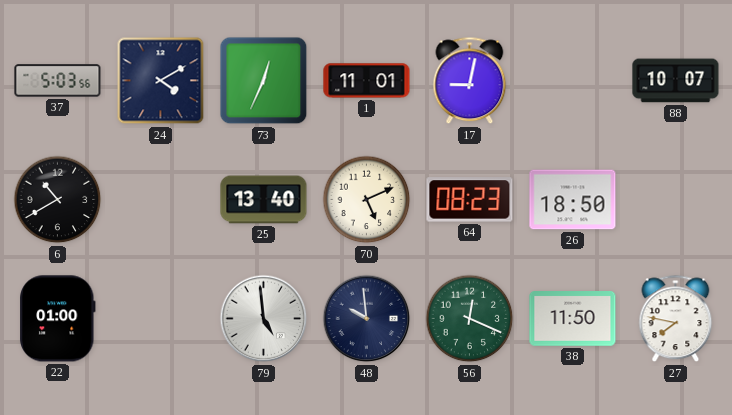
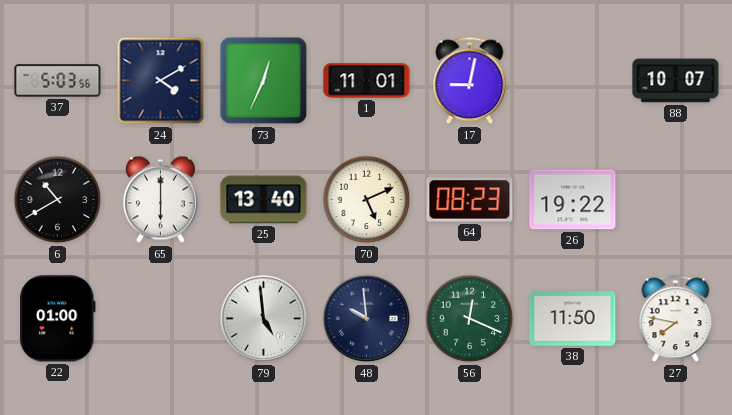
65: none -> 6:00
26: 18:50 -> 19:22
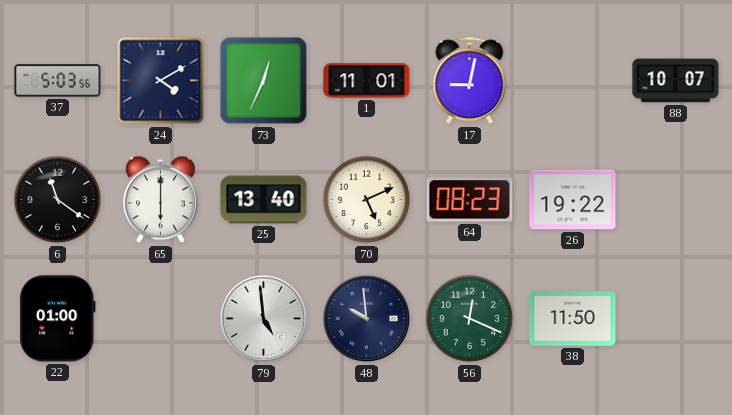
6: 10:40 -> 11:21
27: 7:47 -> none
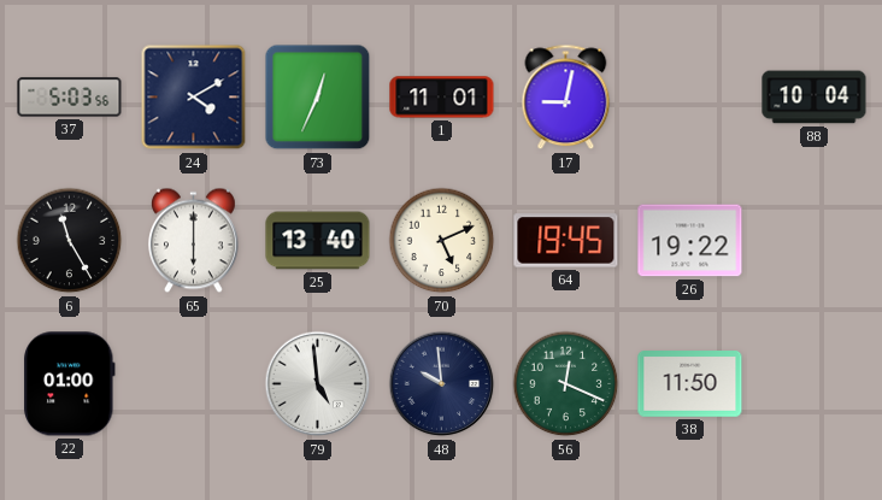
88: 10:07 -> 10:04
6: 11:21 -> 11:25
64: 08:23 -> 19:45
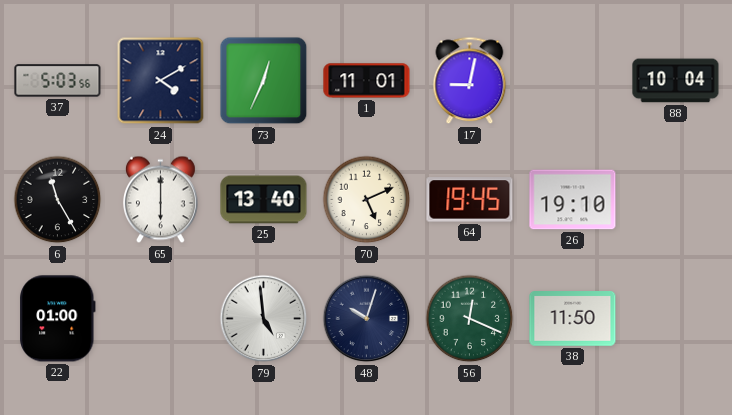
26: 19:22 -> 19:10
48: 9:59 -> 10:03
